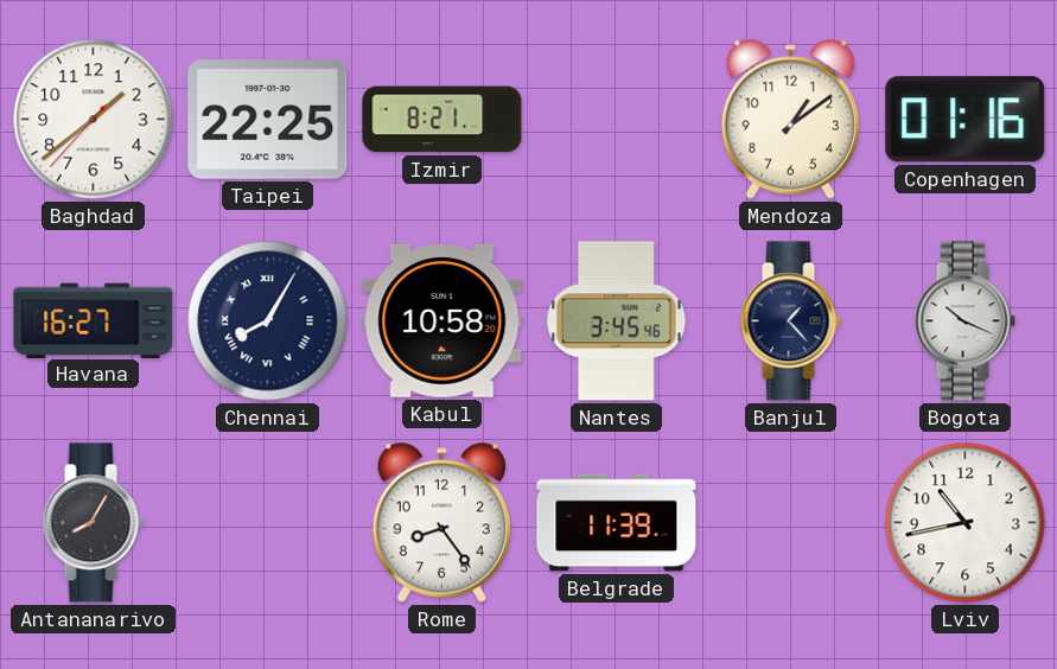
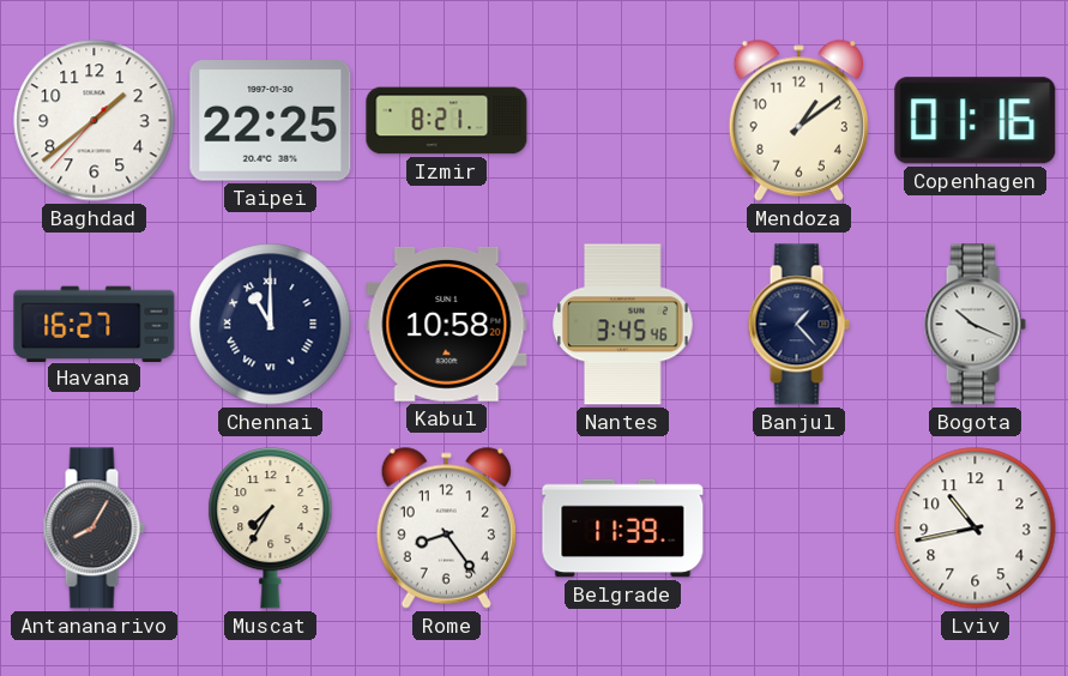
Chennai: 8:05 -> 11:00
Muscat: none -> 7:35
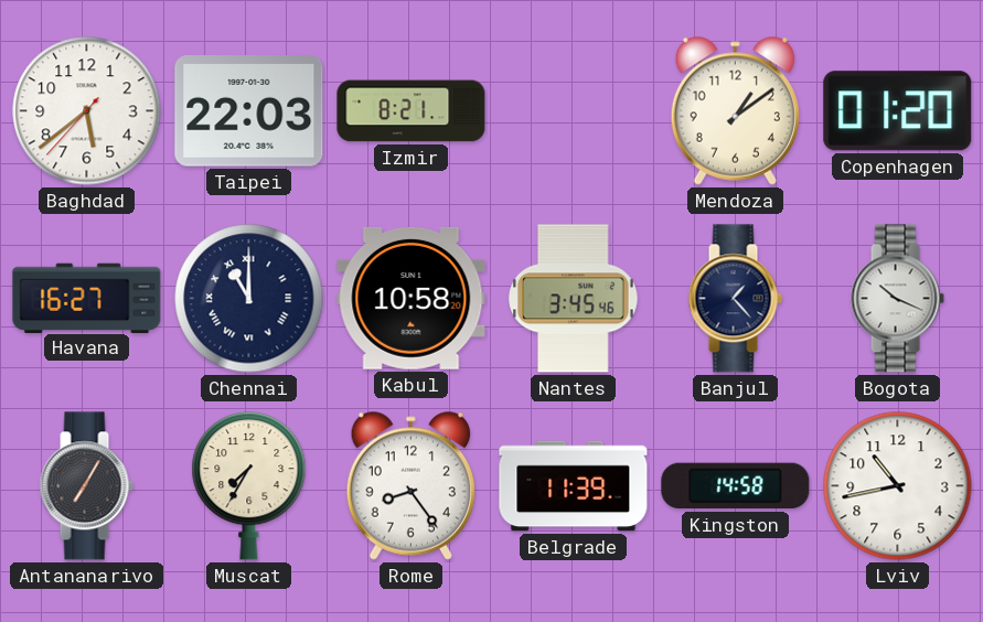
Baghdad: 1:38 -> 5:38
Taipei: 22:25 -> 22:03
Copenhagen: 01:16 -> 01:20
Antananarivo: 8:05 -> 7:05
Kingston: none -> 14:58
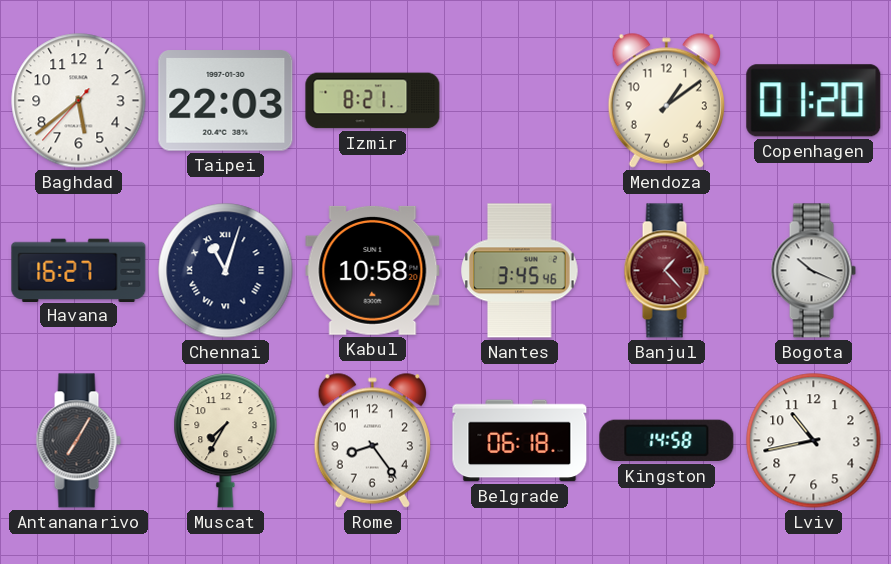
Chennai: 11:00 -> 11:03
Banjul dial: navy -> burgundy
Belgrade: 11:39 -> 06:18
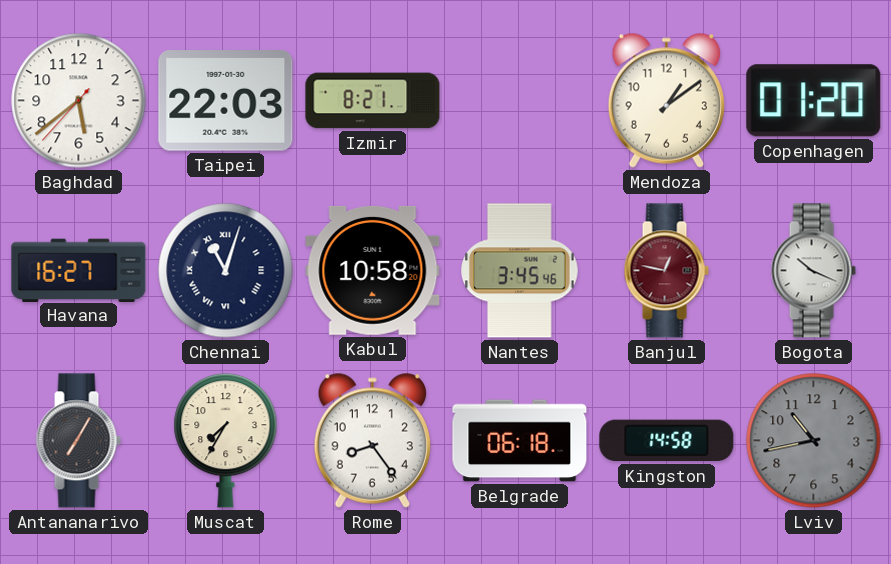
Banjul: 1:23 -> 12:47
Lviv dial: white -> grey
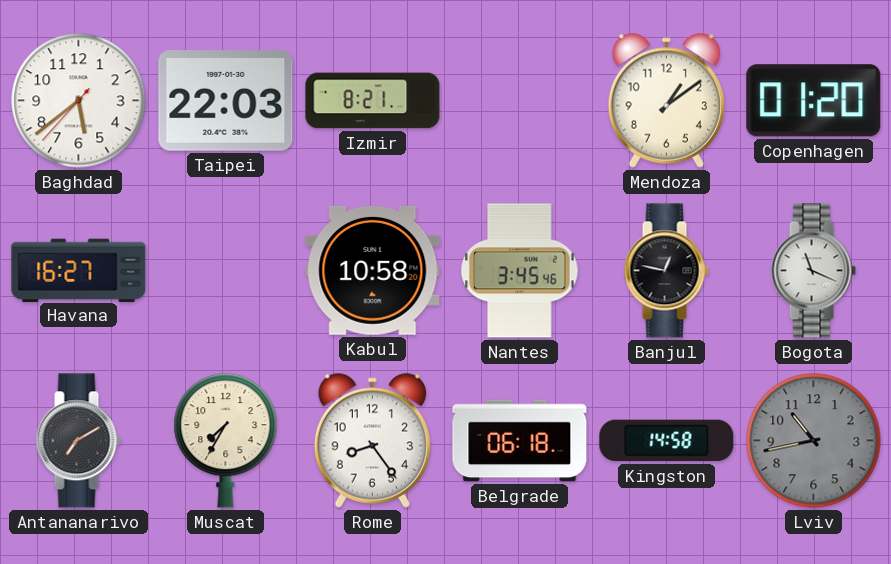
Chennai: 11:03 -> none
Banjul dial: burgundy -> black
Bogota: 10:19 -> 11:19
Antananarivo: 7:05 -> 7:10
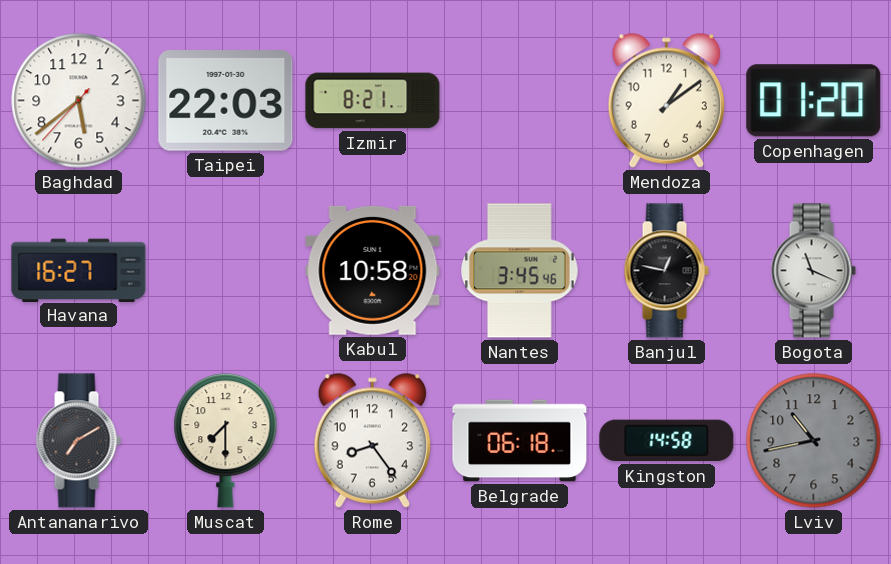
Muscat: 7:35 -> 7:30
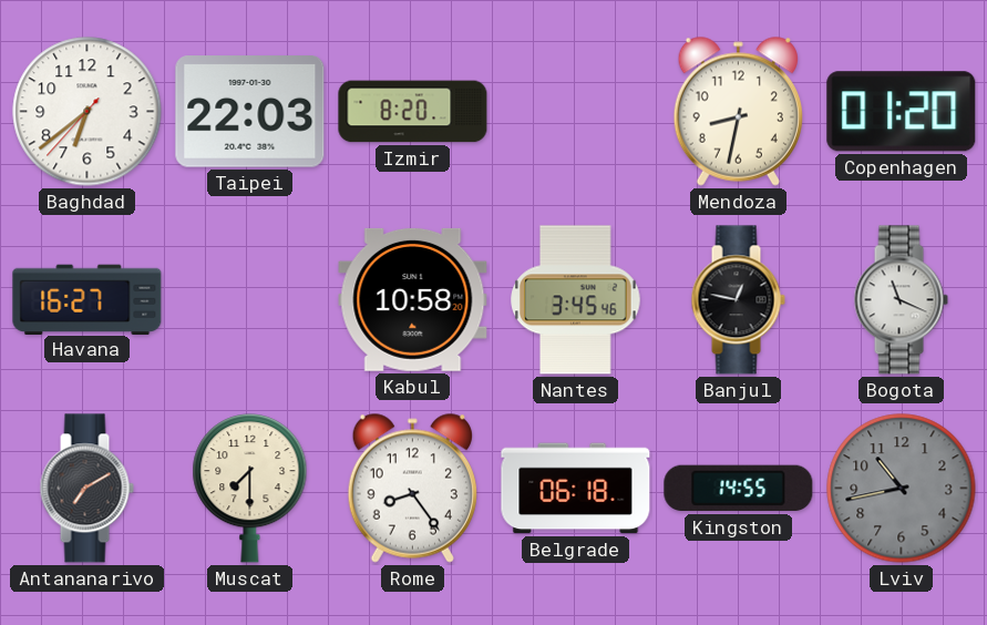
Baghdad: 5:38 -> 6:38
Izmir: 8:21 -> 8:20
Mendoza: 1:09 -> 8:32
Kingston: 14:58 -> 14:55
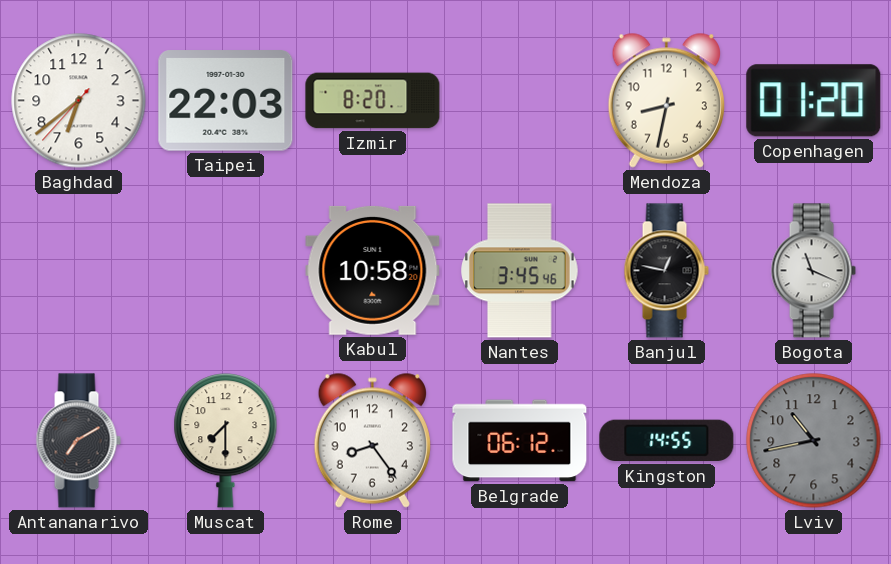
Havana: 16:27 -> none
Belgrade: 06:18 -> 06:12
